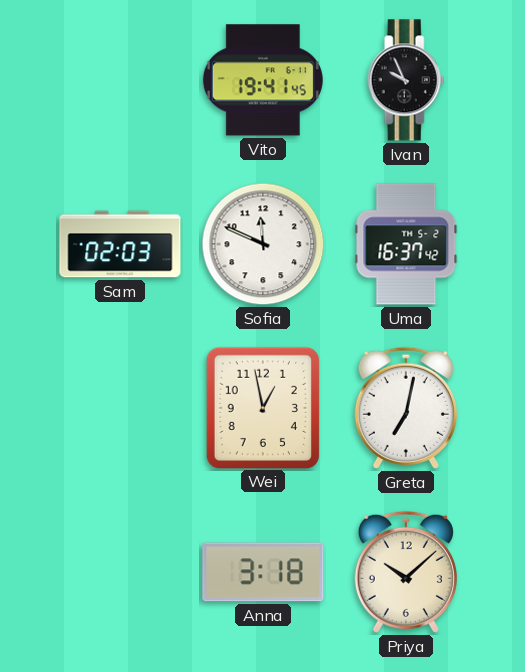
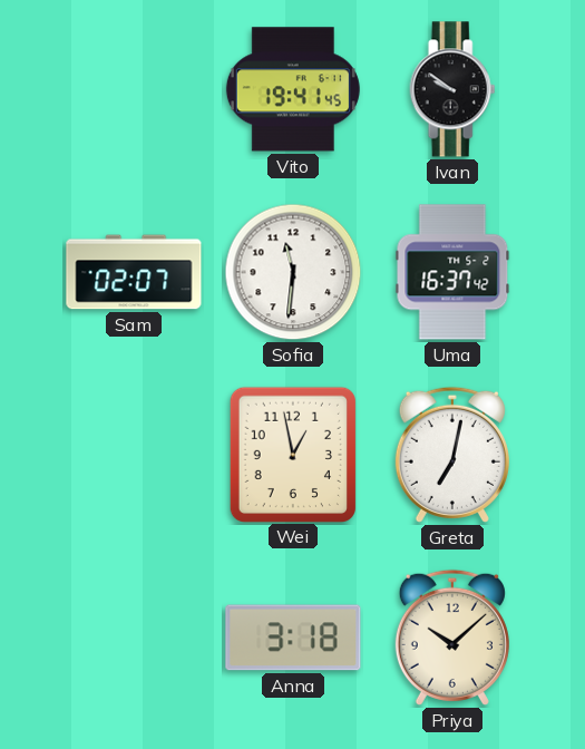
Ivan: 9:56 -> 9:51
Sam: 02:03 -> 02:07
Sofia: 11:49 -> 11:31
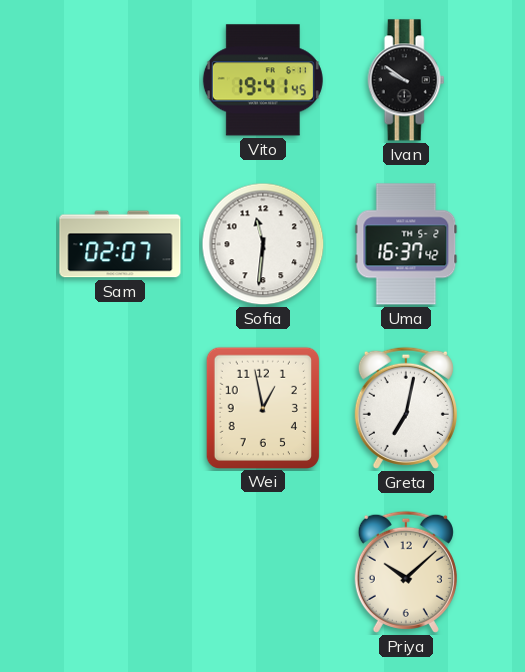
Anna: 3:18 -> none
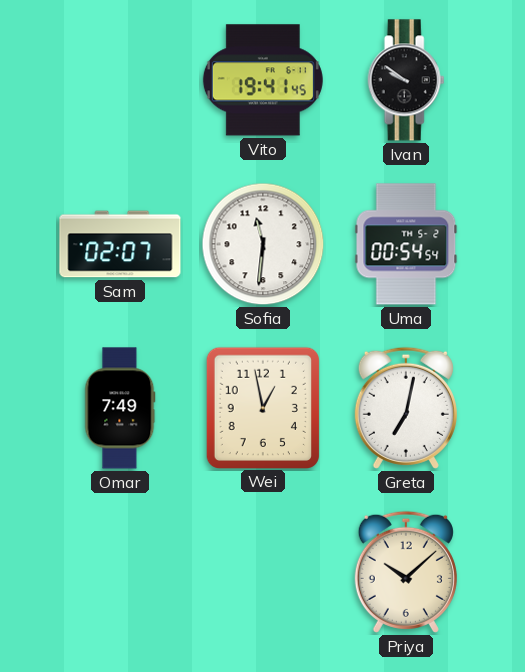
Uma: 16:37 -> 00:54
Omar: none -> 7:49
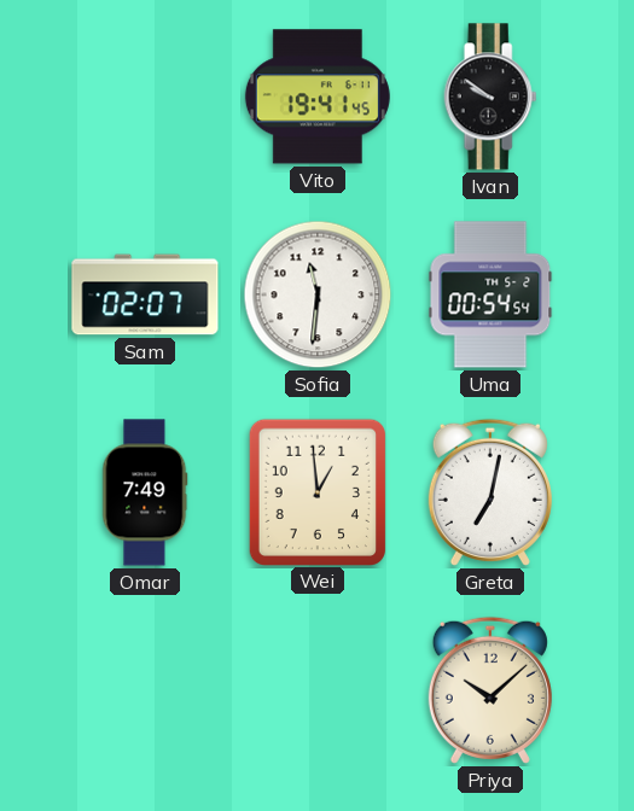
Wei: 12:58 -> 12:59
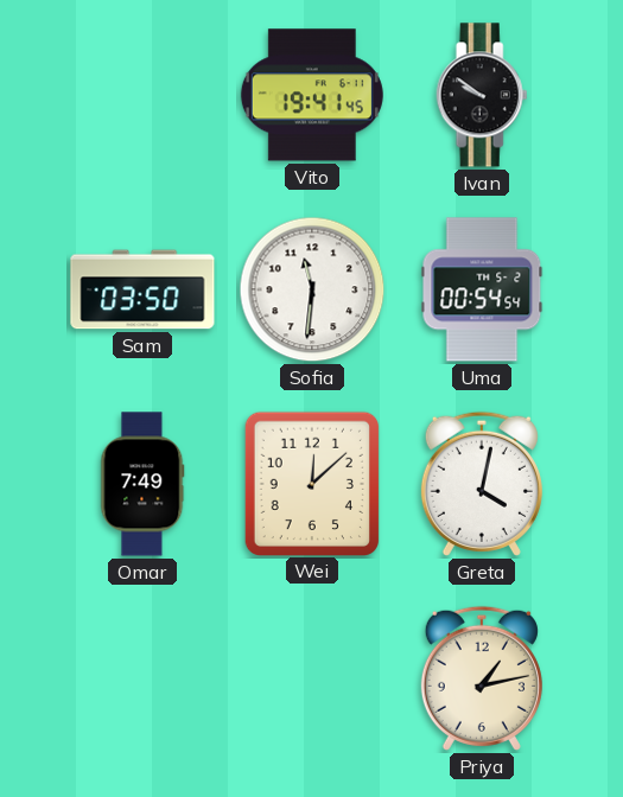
Sam: 02:07 -> 03:50
Wei: 12:59 -> 12:08
Greta: 7:02 -> 4:02
Priya: 10:08 -> 1:13
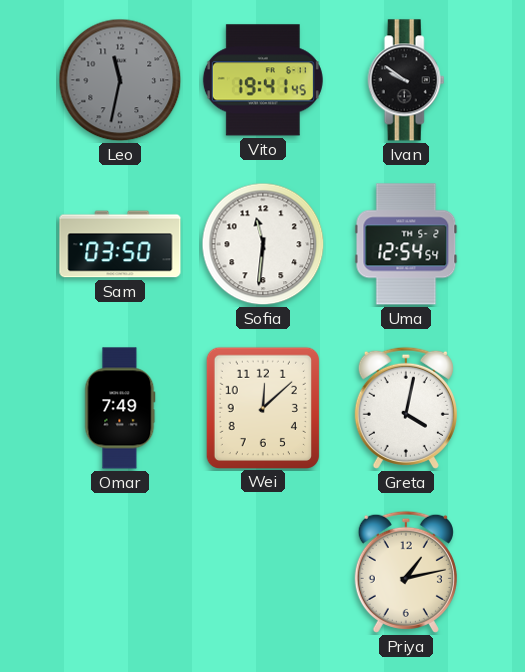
Leo: none -> 11:32
Uma: 00:54 -> 12:54
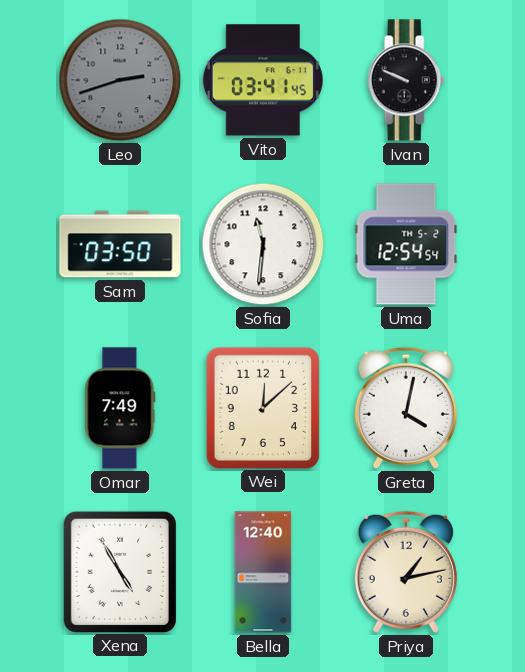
Leo: 11:32 -> 2:42
Vito: 19:41 -> 03:41
Ivan: 9:51 -> 9:49
Xena: none -> 4:55
Bella: none -> 12:40
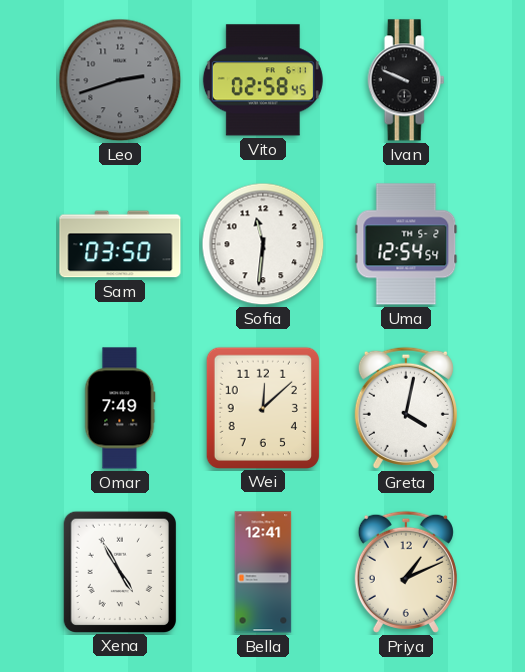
Vito: 03:41 -> 02:58
Bella: 12:40 -> 12:41
Priya: 1:13 -> 1:11
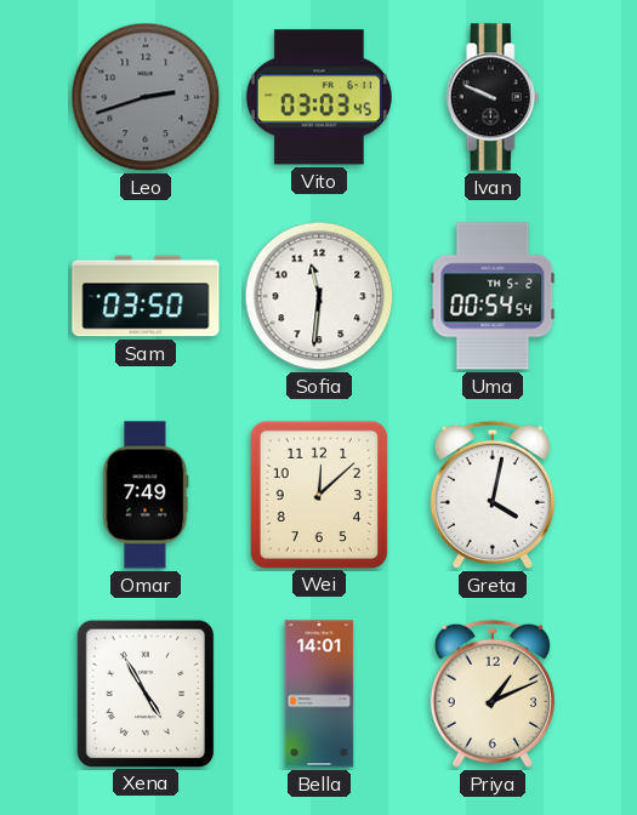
Vito: 02:58 -> 03:03
Uma: 12:54 -> 00:54
Bella: 12:41 -> 14:01
